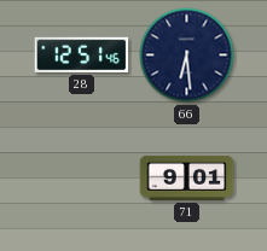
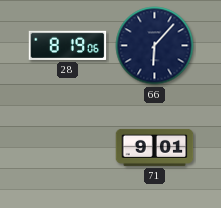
28: 12:51 -> 8:19
66: 6:29 -> 6:07
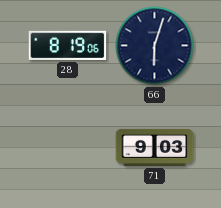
66: 6:07 -> 6:03
71: 9:01 -> 9:03
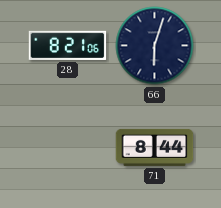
28: 8:19 -> 8:21
71: 9:03 -> 8:44
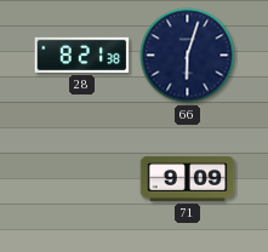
28: 8:21:06 -> 8:21:38
71: 8:44 -> 9:09
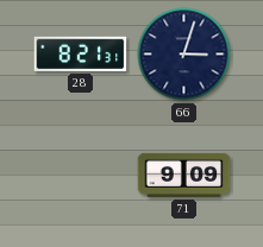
28: 8:21:38 -> 8:21:31
66: 6:03 -> 3:03
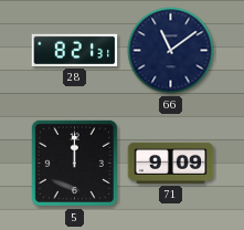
66: 3:03 -> 11:09
5: none -> 12:00
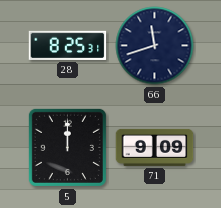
28: 8:21 -> 8:25
66: 11:09 -> 11:42
